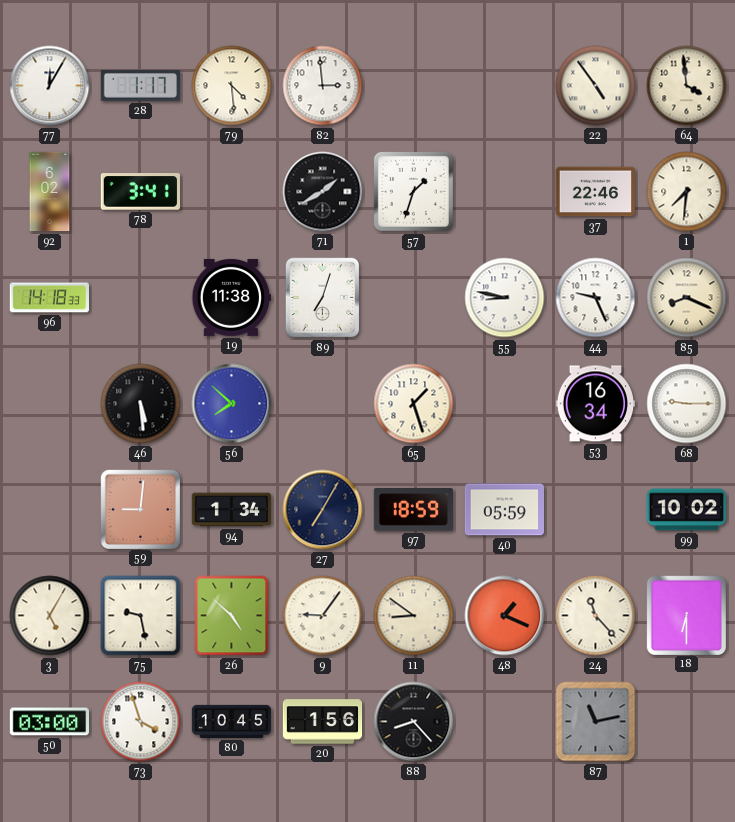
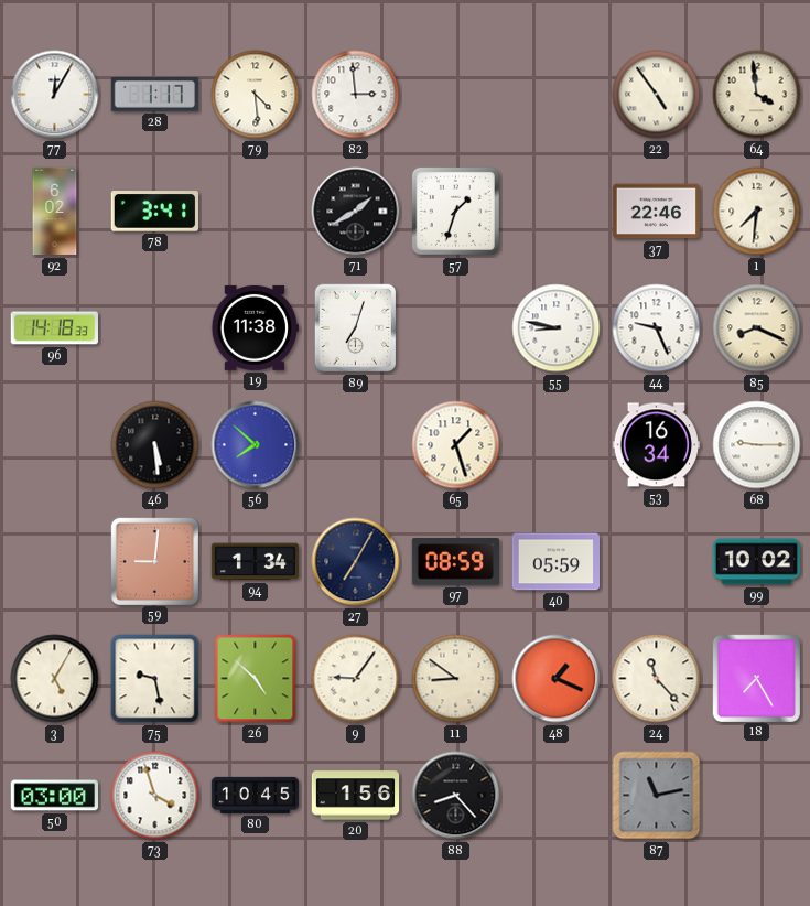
97: 18:59 -> 08:59
18: 6:30 -> 7:25
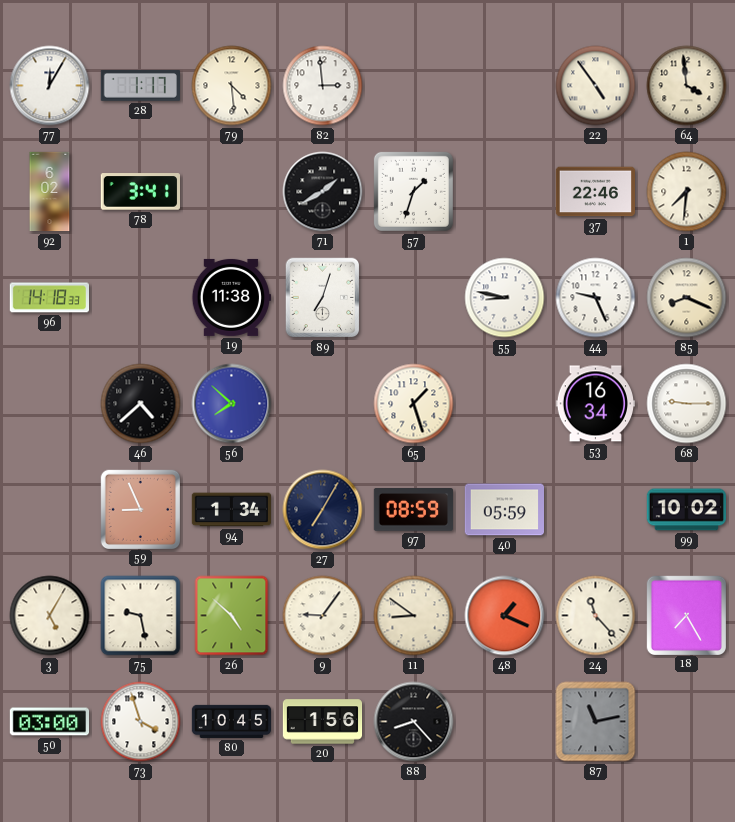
46: 5:29 -> 4:38
59: 9:01 -> 8:56
